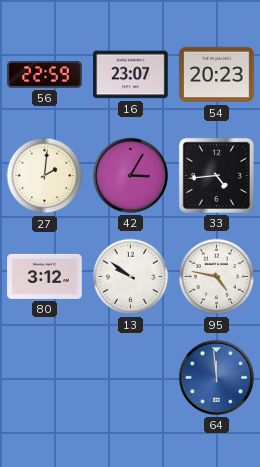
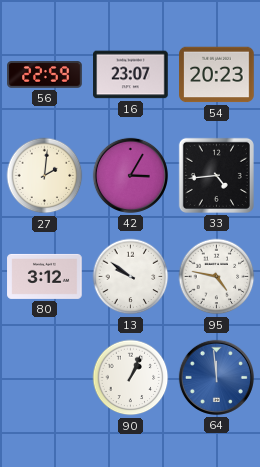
90: none -> 1:04
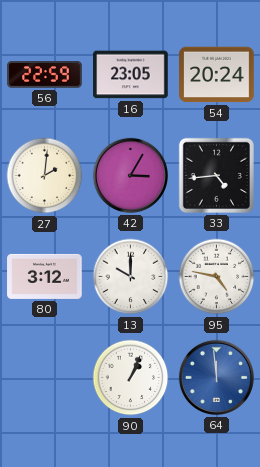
16: 23:07 -> 23:05
54: 20:23 -> 20:24
13: 9:51 -> 10:00
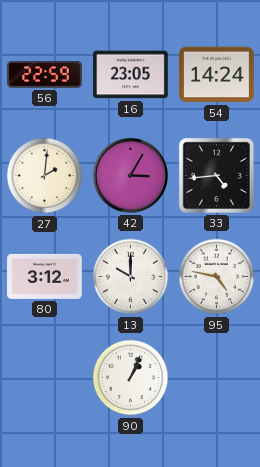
54: 20:24 -> 14:24
64: 11:59 -> none
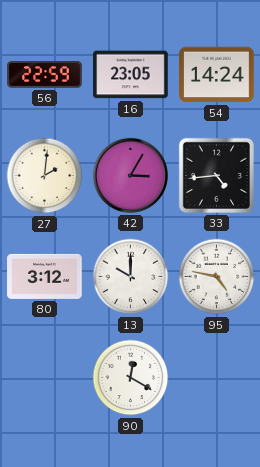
90: 1:04 -> 12:20
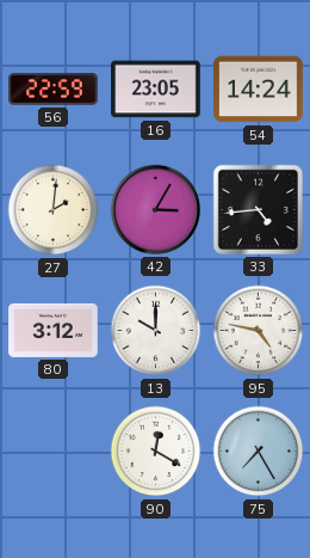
75: none -> 7:25
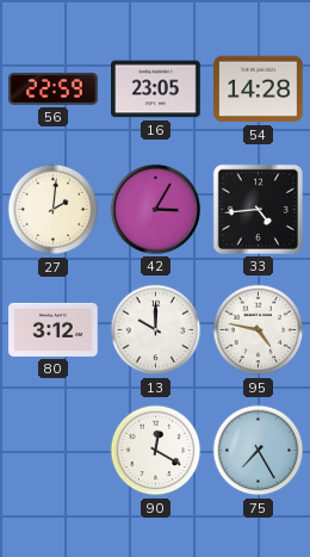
54: 14:24 -> 14:28
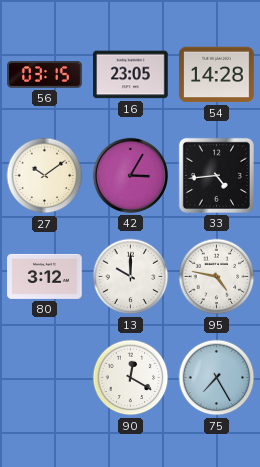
56: 22:59 -> 03:15
27: 2:01 -> 10:09
